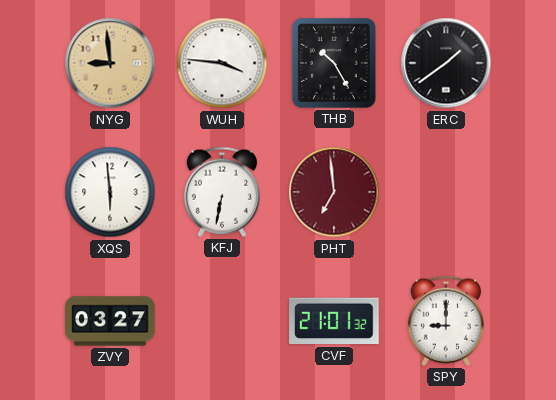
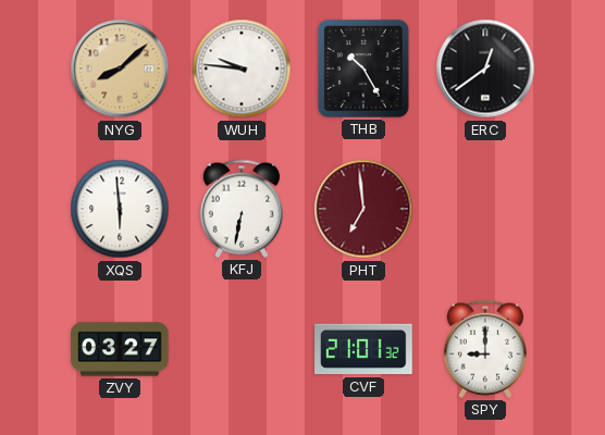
NYG: 8:59 -> 8:08
WUH: 3:46 -> 9:46
ERC: 1:39 -> 12:39
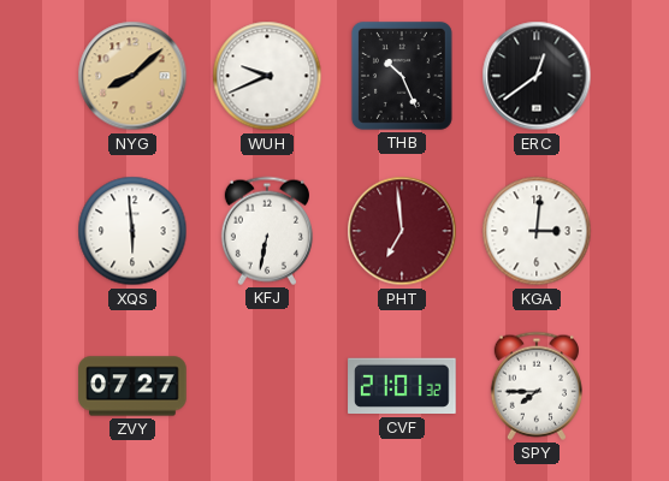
WUH: 9:46 -> 9:41
THB: 10:25 -> 10:26
KGA: none -> 3:01
ZVY: 03:27 -> 07:27
SPY: 9:00 -> 7:45
